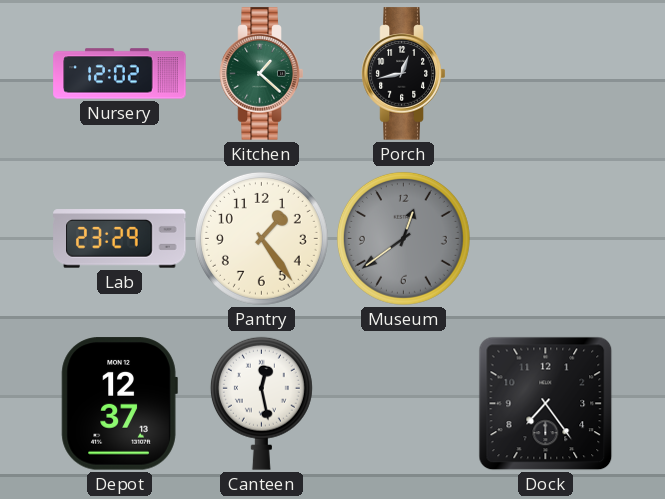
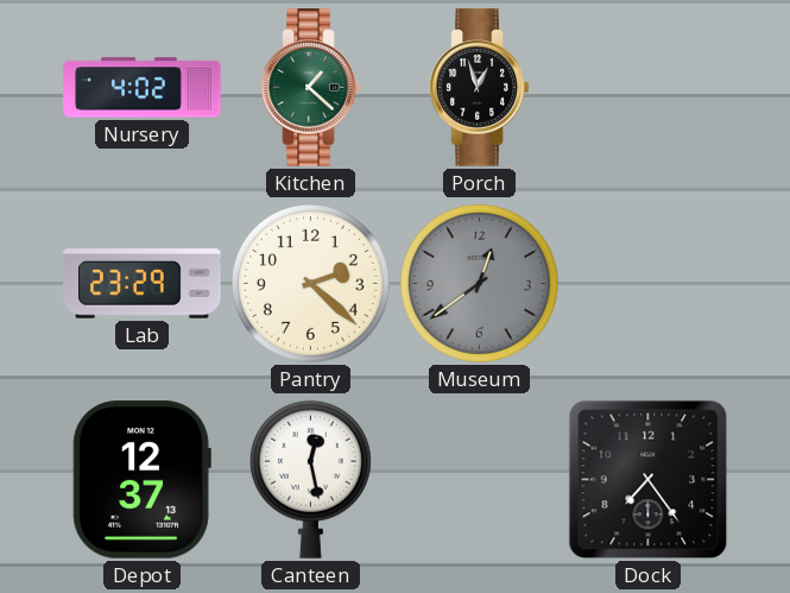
Nursery: 12:02 -> 4:02
Porch: 12:43 -> 12:57
Pantry: 1:24 -> 2:22
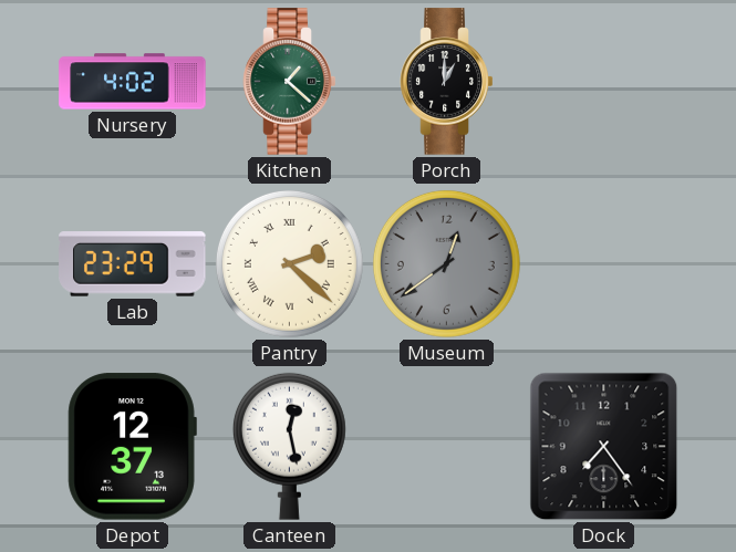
Porch: 12:57 -> 1:00
Pantry numerals: Arabic -> Roman
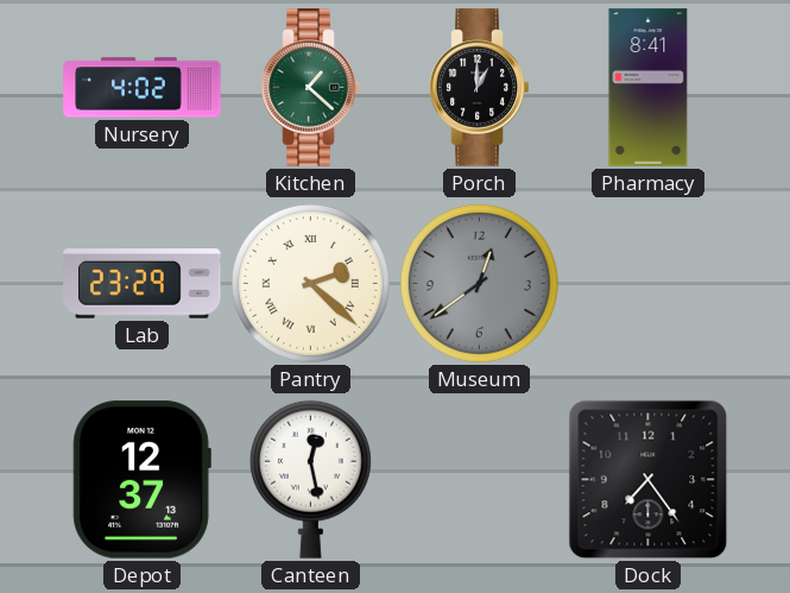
Pharmacy: none -> 8:41
